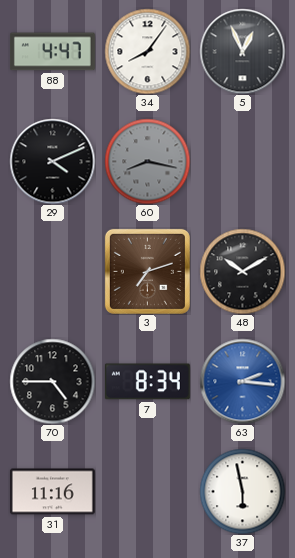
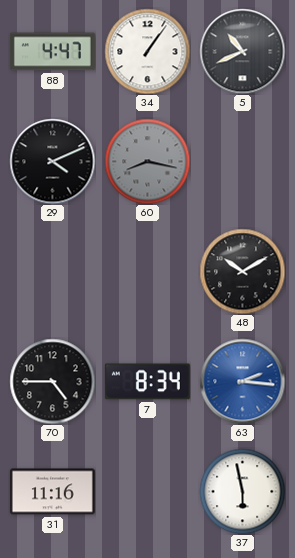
34: 8:06 -> 1:06
5: 12:56 -> 10:41
3: 7:12 -> none
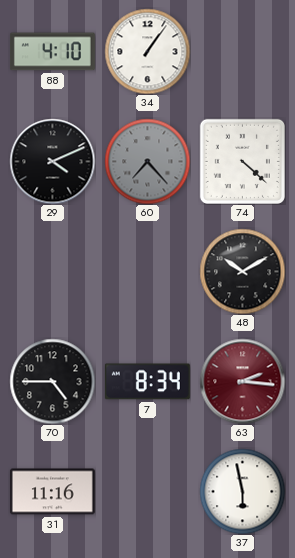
88: 4:47 -> 4:10
5: 10:41 -> none
60: 8:17 -> 7:23
74: none -> 4:22
63 dial: blue -> burgundy
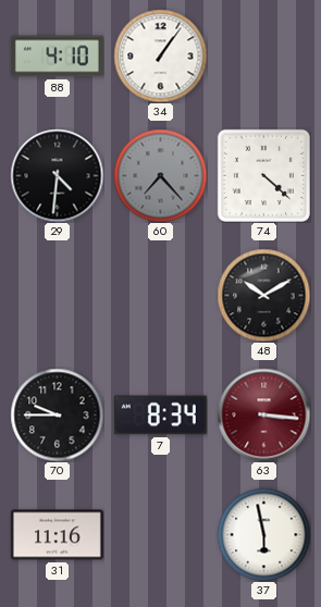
29: 4:11 -> 4:31
70: 4:45 -> 9:45
63: 2:16 -> 3:16
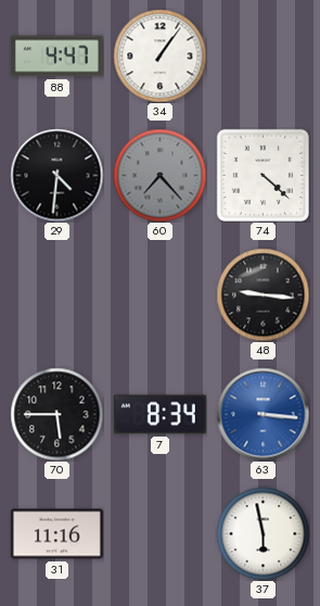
88: 4:10 -> 4:47
48: 10:10 -> 9:16
70: 9:45 -> 5:45
63 dial: burgundy -> blue
